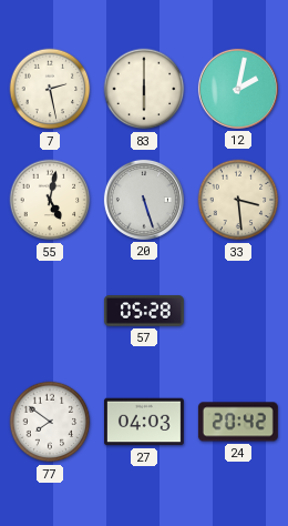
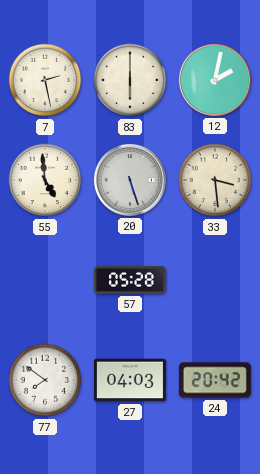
55: 5:02 -> 4:59
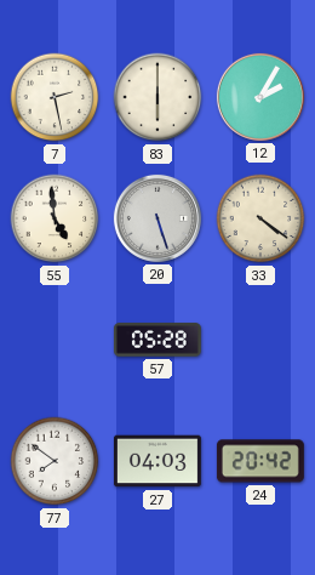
12: 2:02 -> 2:05
33: 3:29 -> 4:21
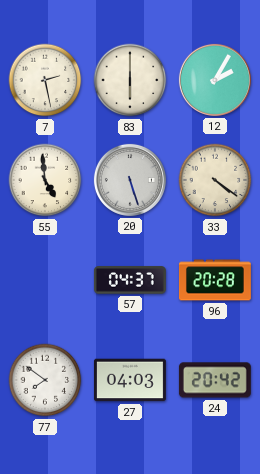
57: 05:28 -> 04:37
96: none -> 20:28
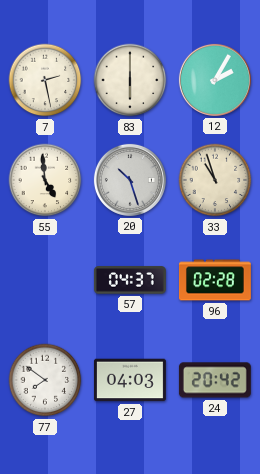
20: 5:27 -> 10:27
33: 4:21 -> 10:57
96: 20:28 -> 02:28
